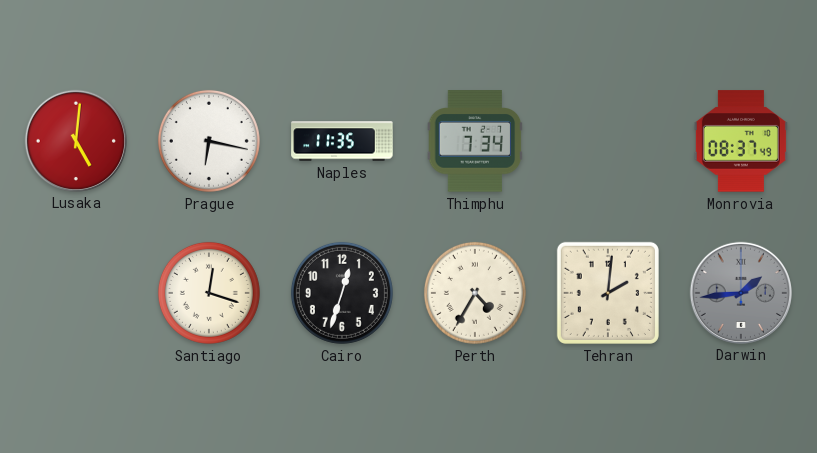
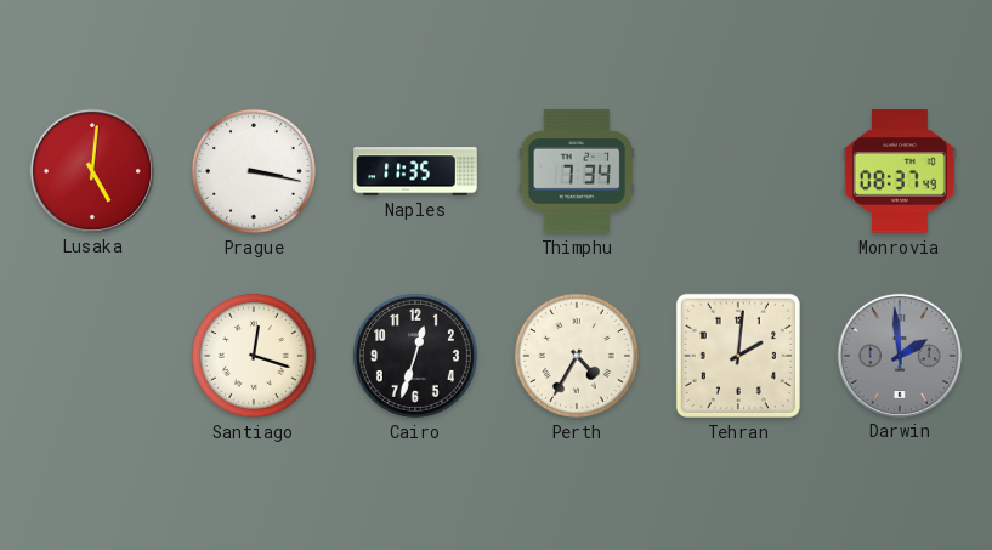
Prague: 6:17 -> 3:17
Darwin: 1:44 -> 1:59
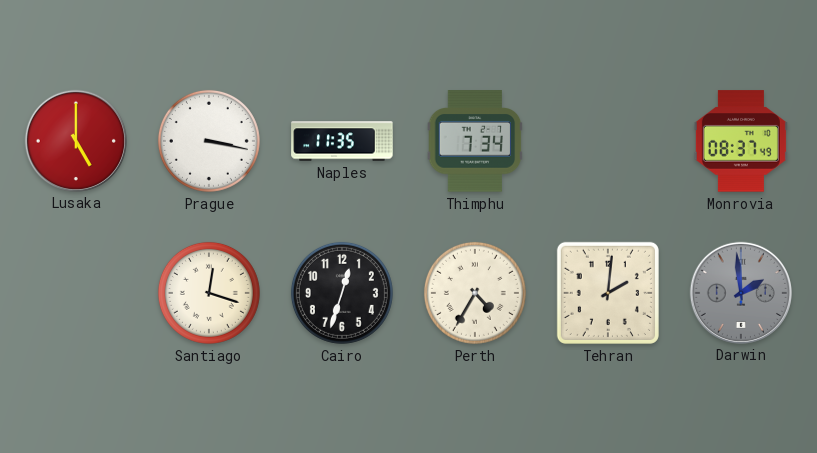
Lusaka: 5:01 -> 5:00
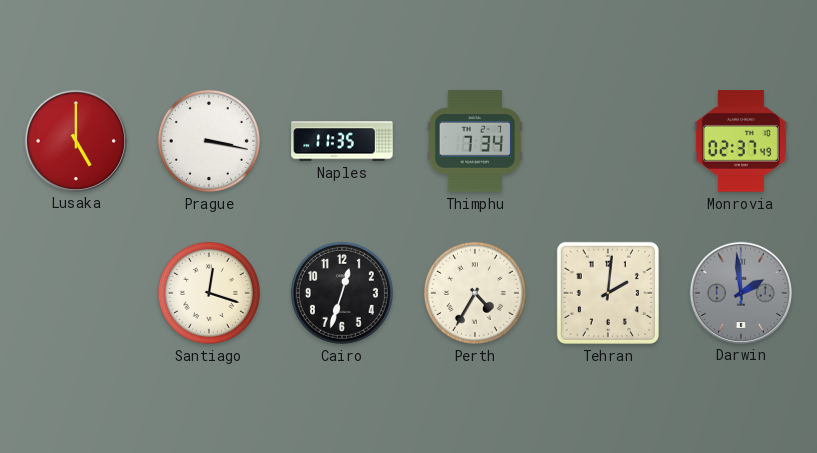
Monrovia: 08:37 -> 02:37
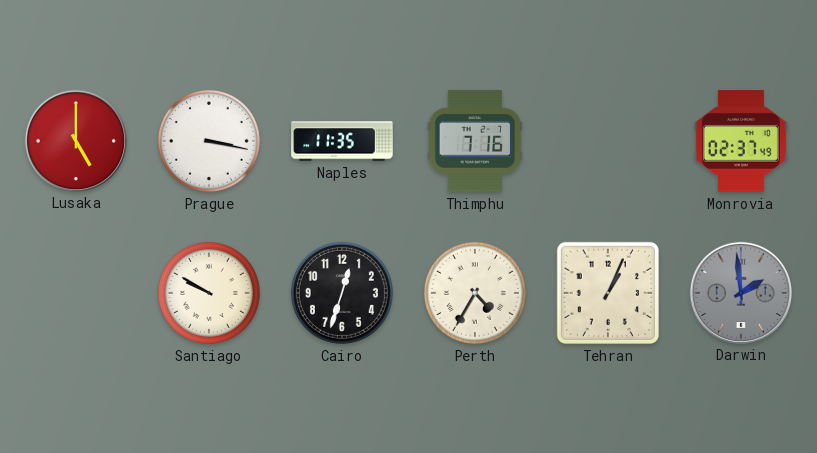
Thimphu: 7:34 -> 7:16
Santiago: 12:18 -> 9:50
Tehran: 2:01 -> 1:04
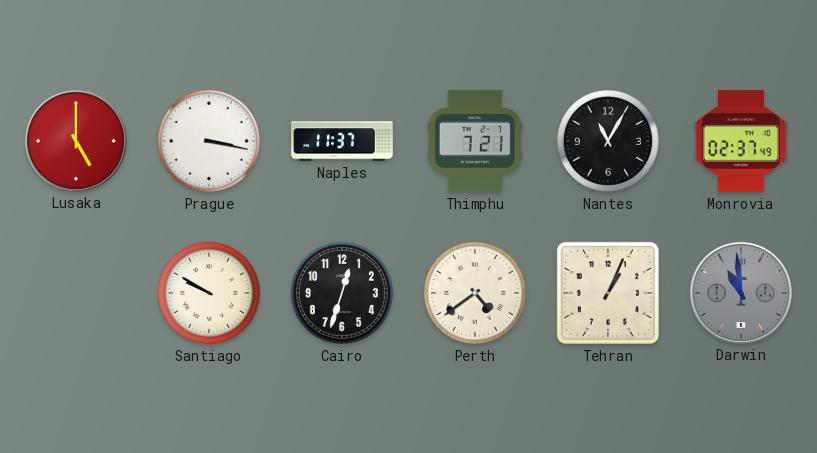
Naples: 11:35 -> 11:37
Thimphu: 7:16 -> 7:21
Nantes: none -> 11:05
Perth: 4:35 -> 4:39
Darwin: 1:59 -> 10:59
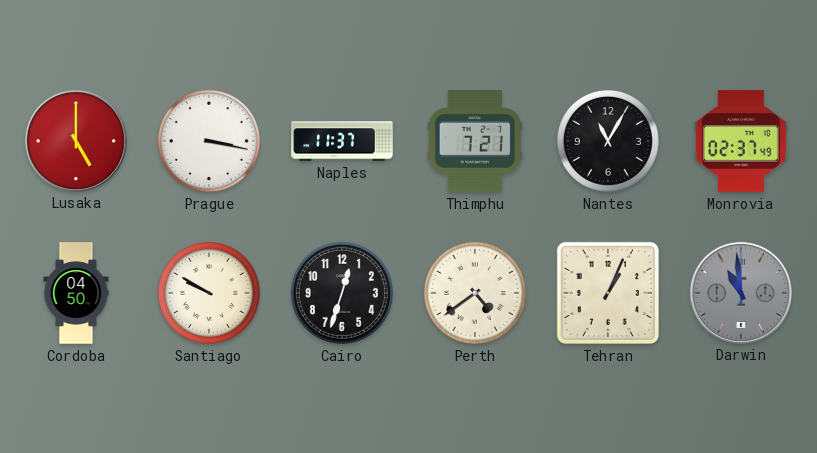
Cordoba: none -> 04:50
